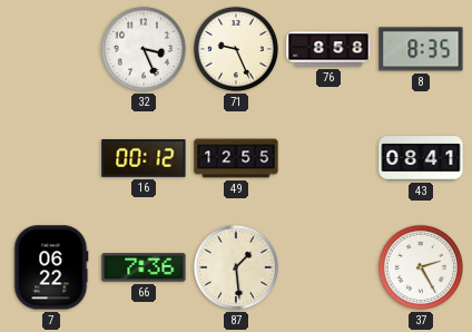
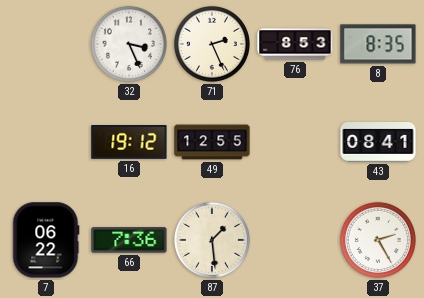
71: 9:26 -> 2:26
76: 8:58 -> 8:53
16: 00:12 -> 19:12
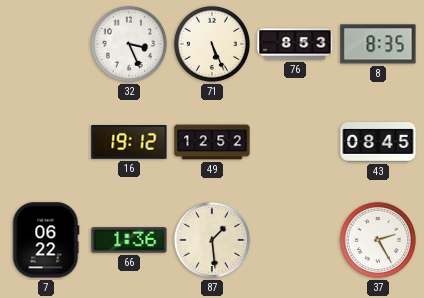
71: 2:26 -> 5:26
49: 12:55 -> 12:52
43: 08:41 -> 08:45
66: 7:36 -> 1:36
